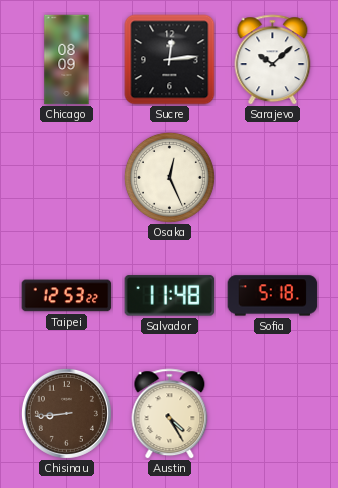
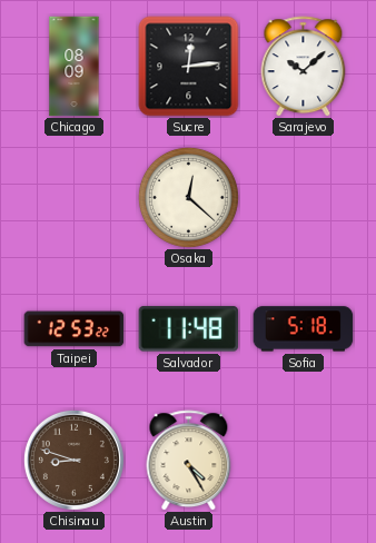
Osaka: 12:26 -> 12:22
Chisinau: 8:44 -> 8:48
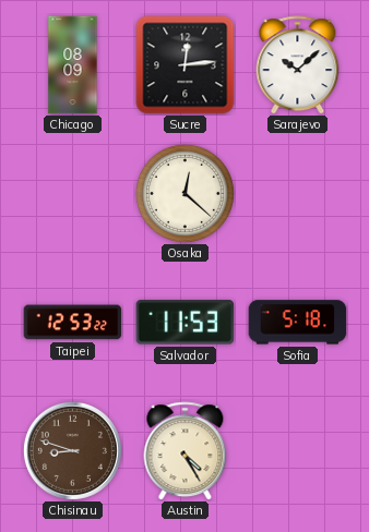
Salvador: 11:48 -> 11:53
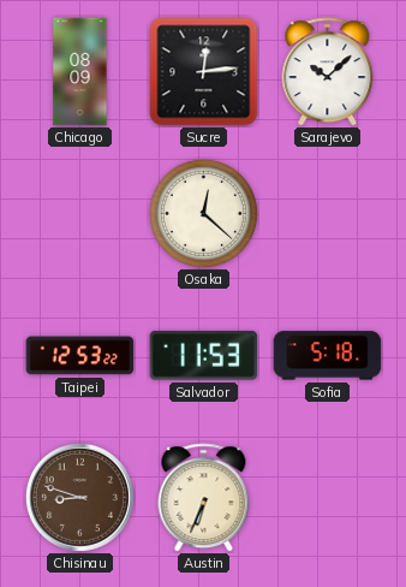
Austin: 4:25 -> 6:34
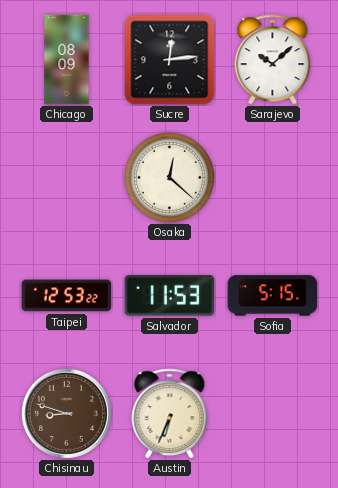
Sofia: 5:18 -> 5:15
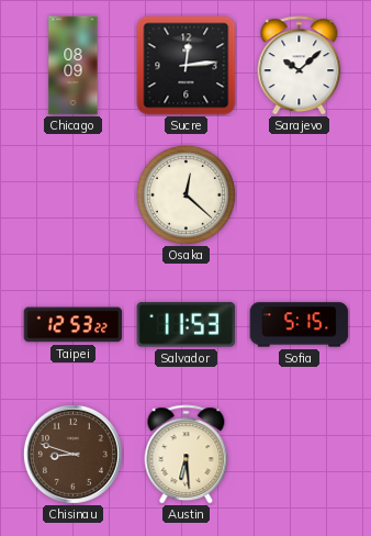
Austin: 6:34 -> 6:29
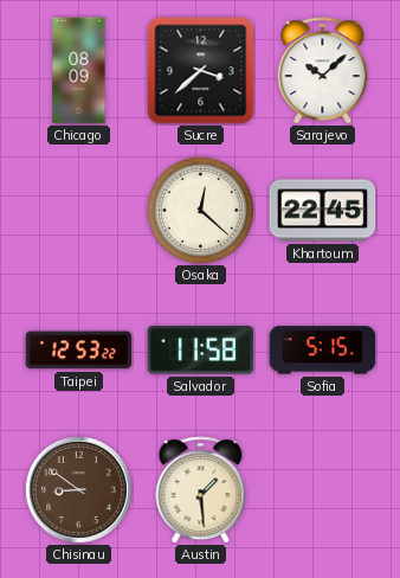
Sucre: 12:14 -> 3:38
Khartoum: none -> 22:45
Salvador: 11:53 -> 11:58
Chisinau: 8:48 -> 8:51
Austin: 6:29 -> 1:29
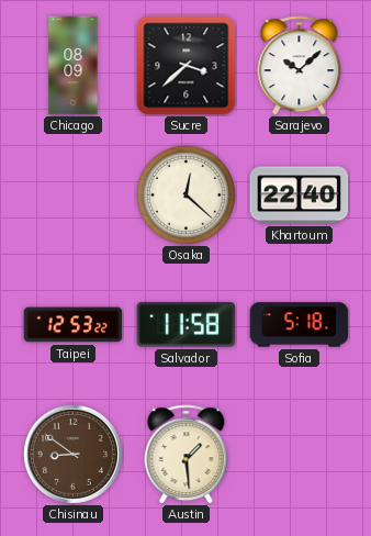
Khartoum: 22:45 -> 22:40
Sofia: 5:15 -> 5:18
